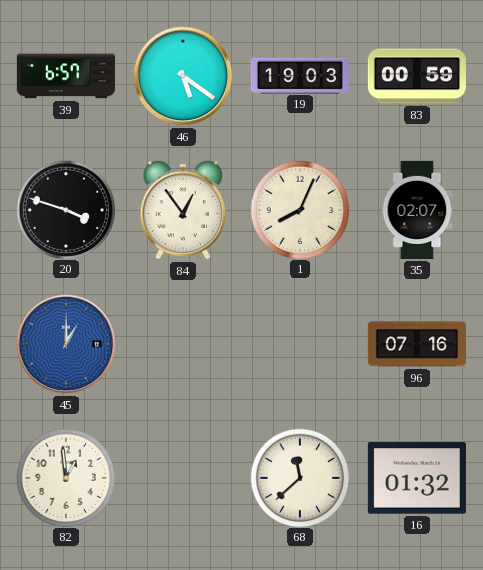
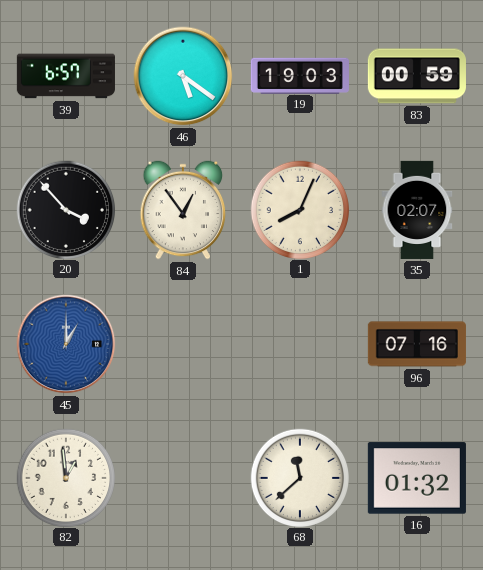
20: 3:48 -> 3:53
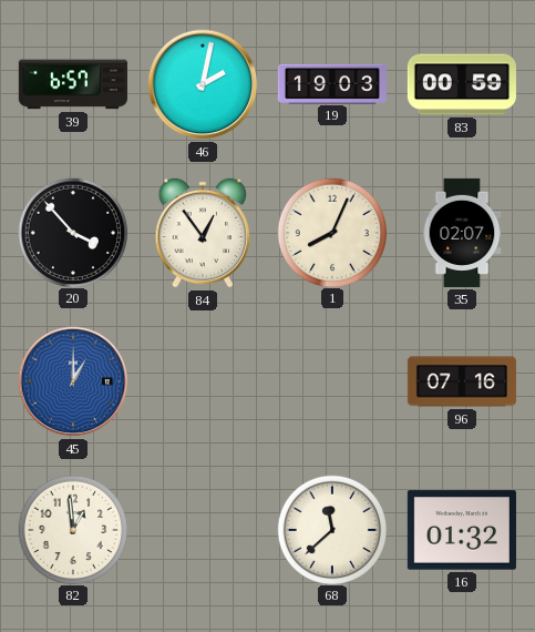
46: 5:21 -> 2:02
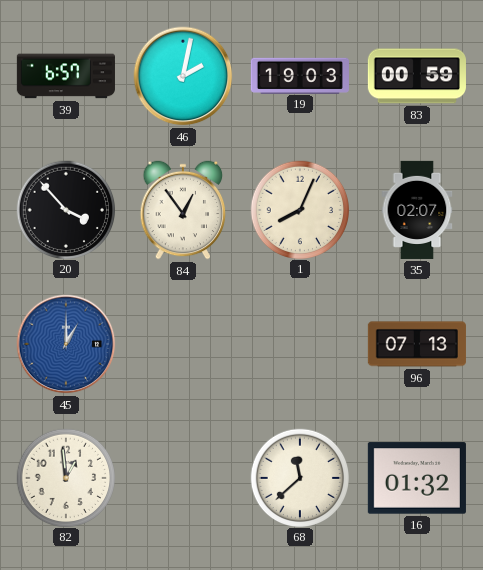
96: 07:16 -> 07:13
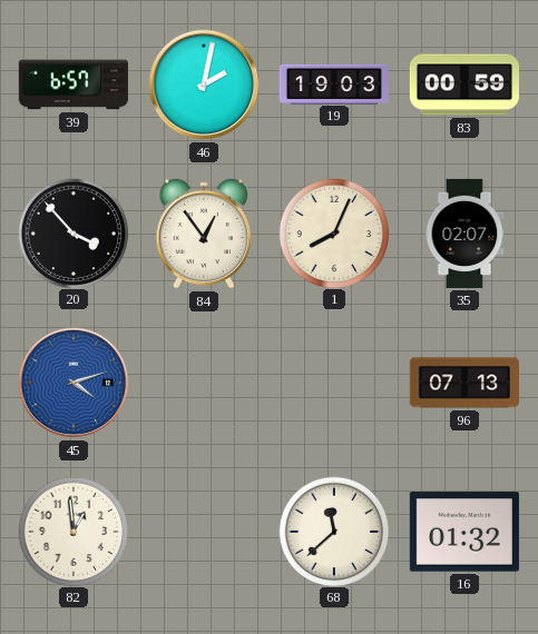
45: 1:00 -> 4:12
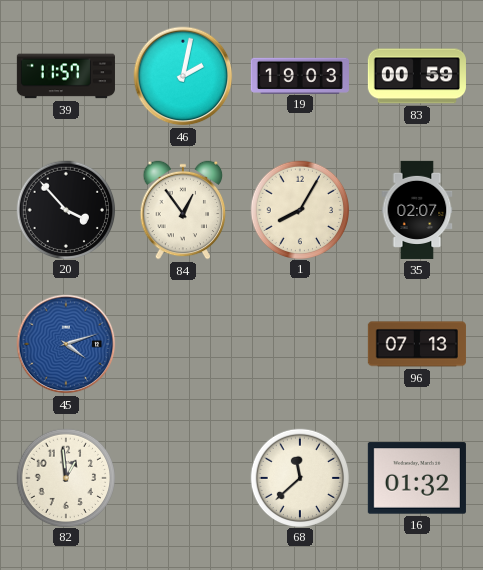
39: 6:57 -> 11:57
1: 8:04 -> 8:05
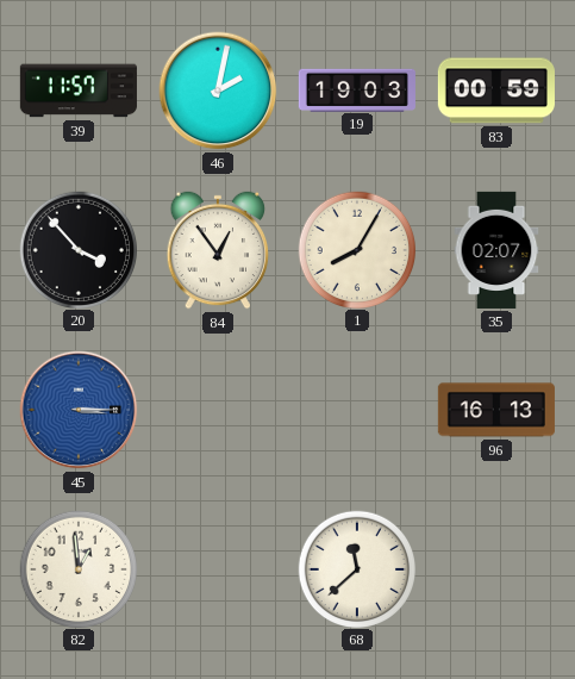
45: 4:12 -> 3:15
96: 07:13 -> 16:13
16: 01:32 -> none
